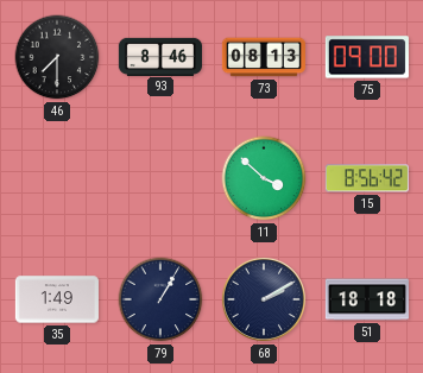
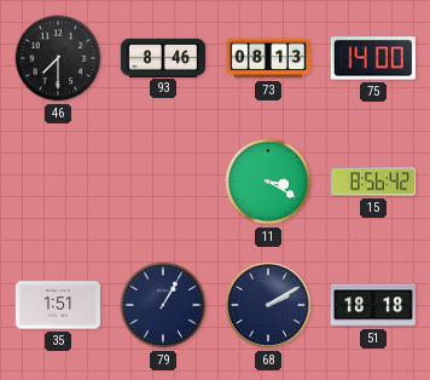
75: 09:00 -> 14:00
11: 3:52 -> 3:20
35: 1:49 -> 1:51
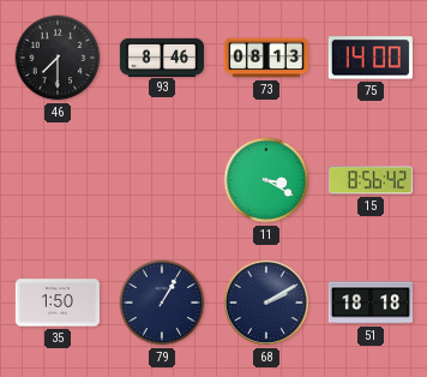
35: 1:51 -> 1:50
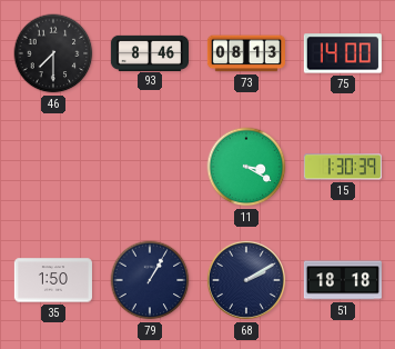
15: 8:56 -> 1:30
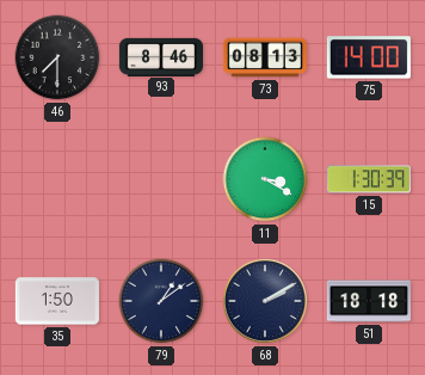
79: 1:05 -> 1:09
